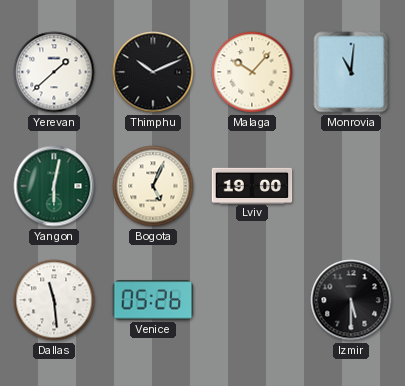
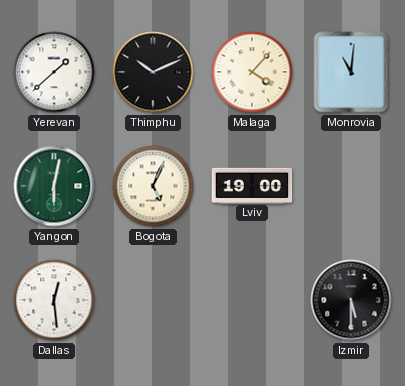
Malaga: 10:07 -> 4:07
Dallas: 11:29 -> 12:29
Venice: 05:26 -> none
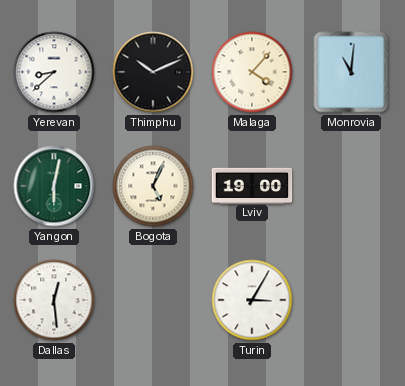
Yerevan: 1:38 -> 8:38
Turin: none -> 3:05
Izmir: 5:30 -> none
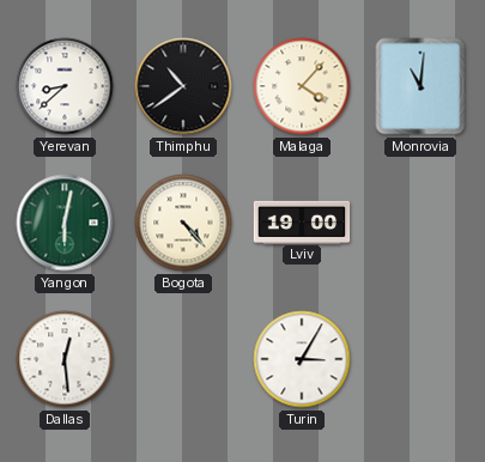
Thimphu: 10:11 -> 10:39
Bogota: 5:04 -> 4:23
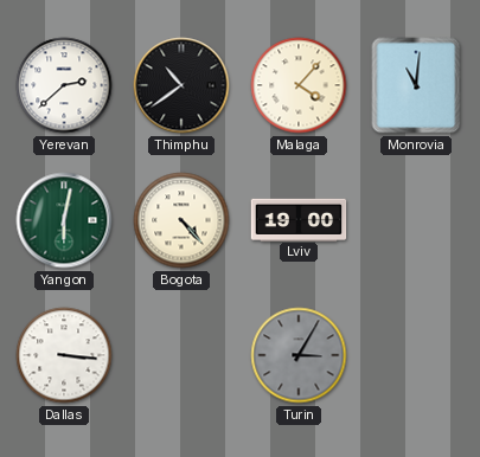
Yerevan: 8:38 -> 2:38
Dallas: 12:29 -> 3:16
Turin dial: white -> grey
